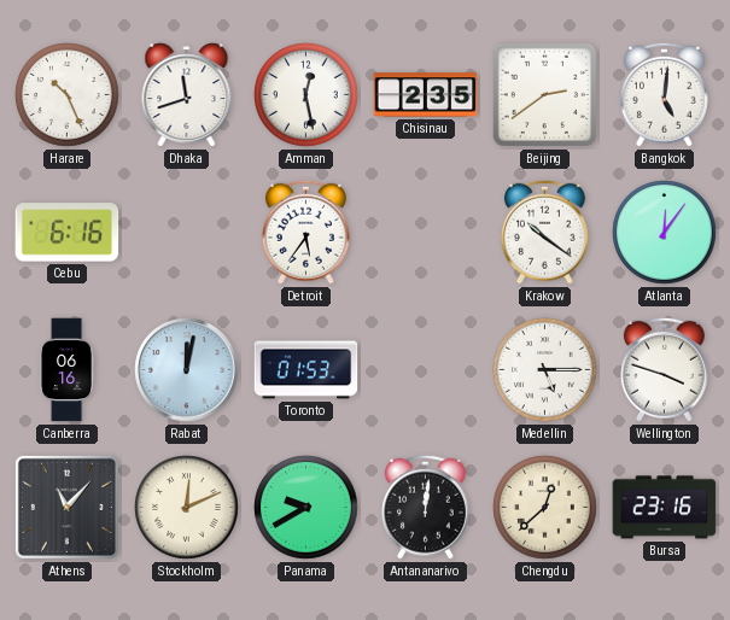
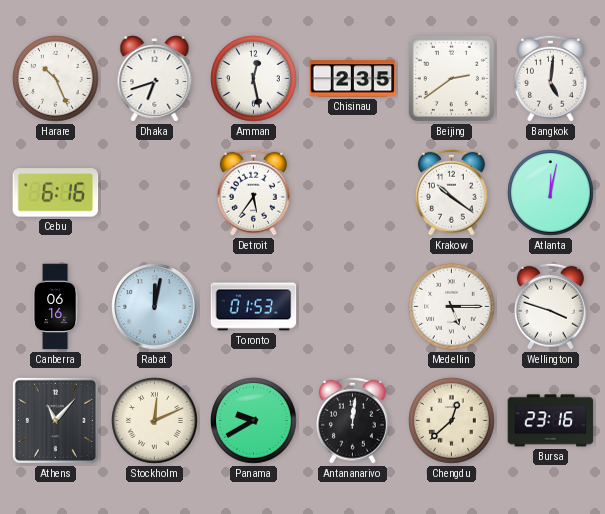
Dhaka: 11:42 -> 6:42
Atlanta: 12:06 -> 12:02
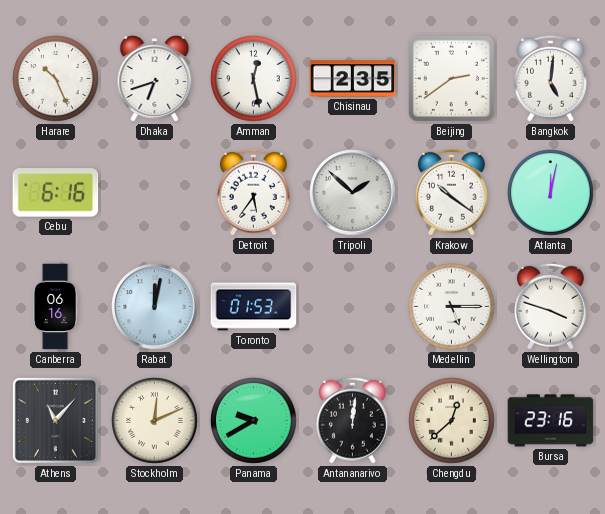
Tripoli: none -> 1:52
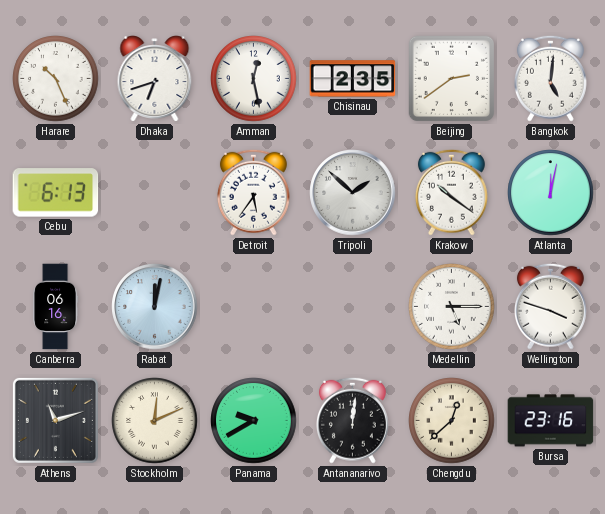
Cebu: 6:16 -> 6:13
Toronto: 01:53 -> none
Athens: 11:07 -> 11:12
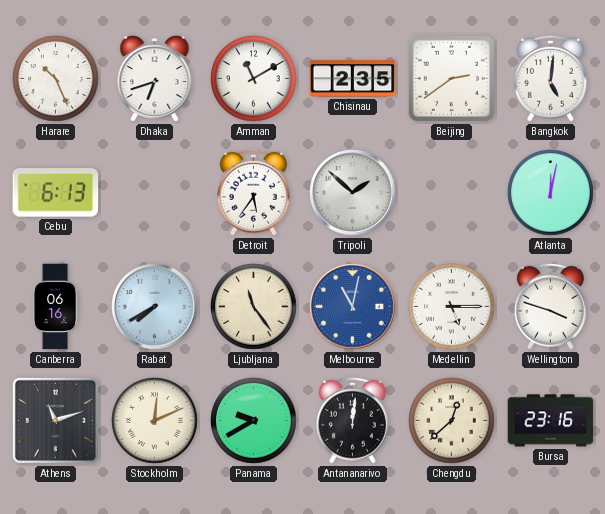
Amman: 12:28 -> 11:10
Krakow: 10:21 -> none
Rabat: 12:02 -> 7:40
Ljubljana: none -> 11:24
Melbourne: none -> 11:02
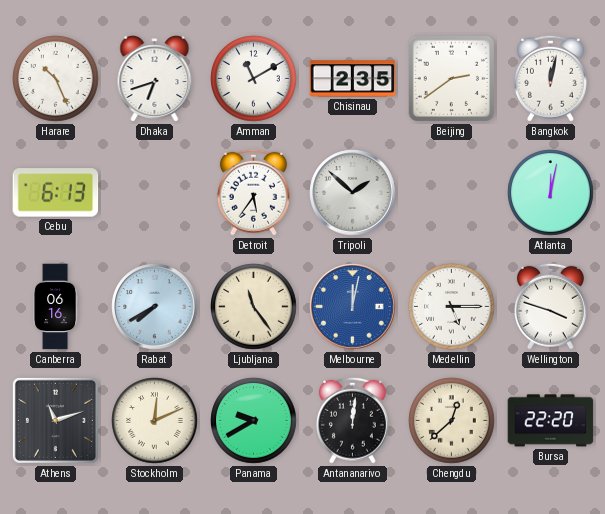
Bangkok: 5:01 -> 12:02
Melbourne: 11:02 -> 12:02
Bursa: 23:16 -> 22:20
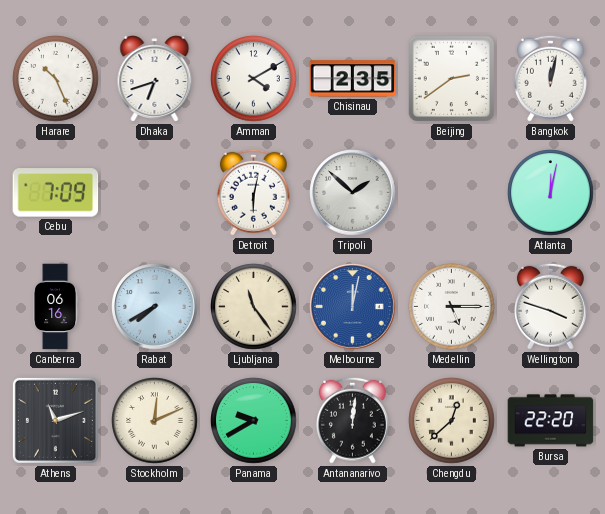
Amman: 11:10 -> 4:10
Cebu: 6:13 -> 7:09
Detroit: 5:36 -> 6:02
